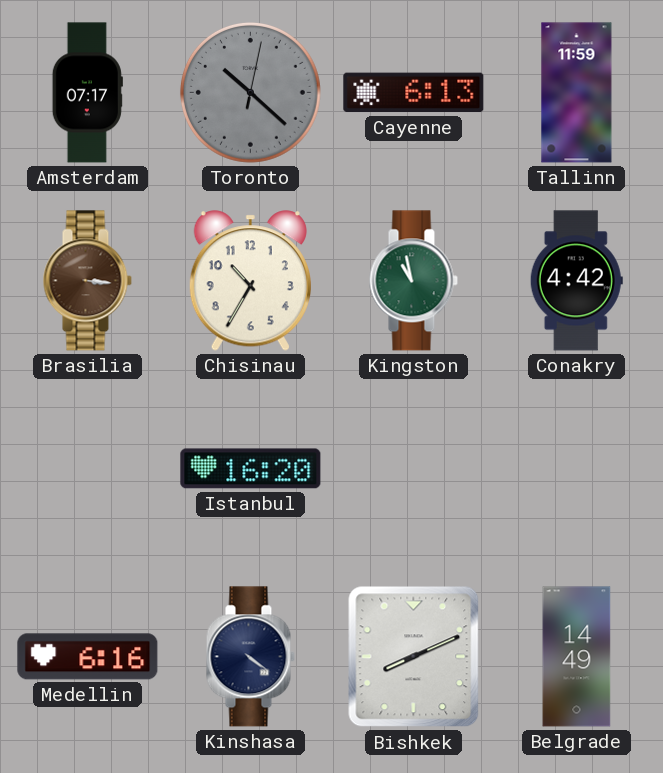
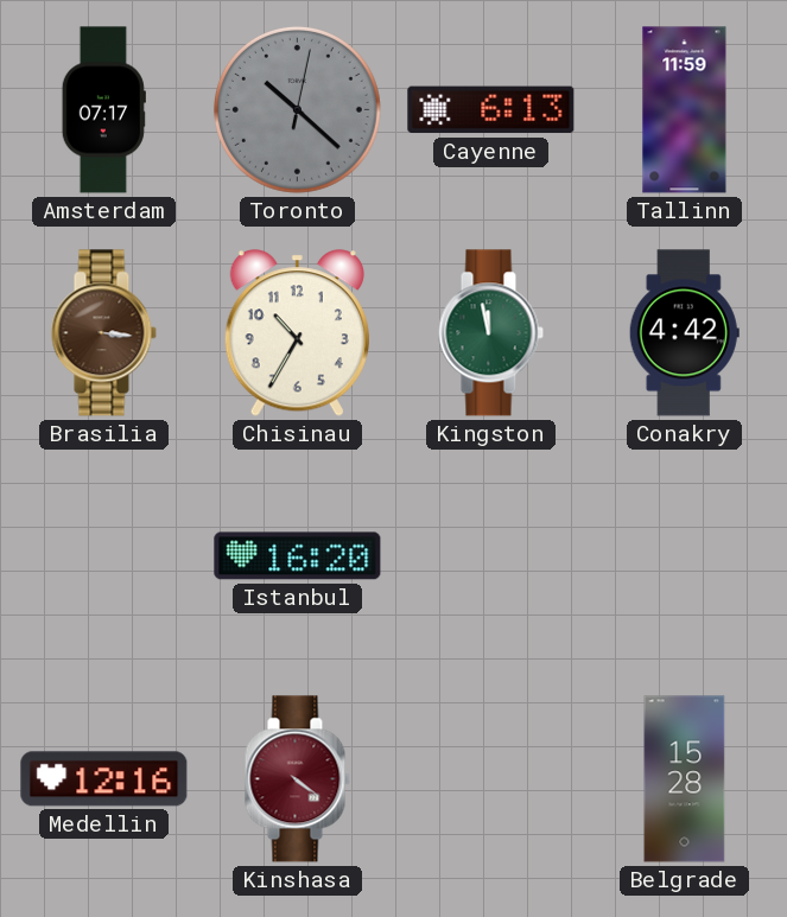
Kingston: 10:58 -> 11:58
Medellin: 6:16 -> 12:16
Kinshasa dial: navy -> burgundy
Bishkek: 8:11 -> none
Belgrade: 14:49 -> 15:28
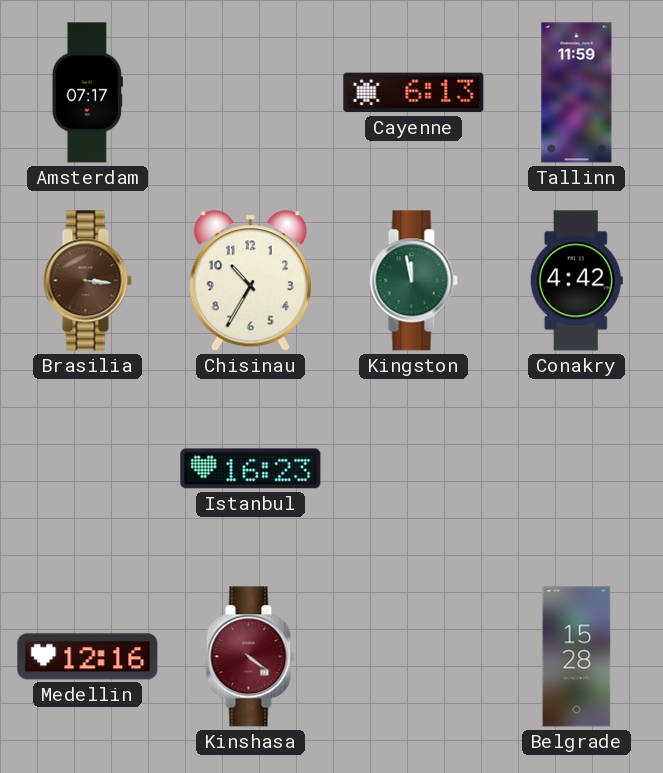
Toronto: 10:22 -> none
Istanbul: 16:20 -> 16:23
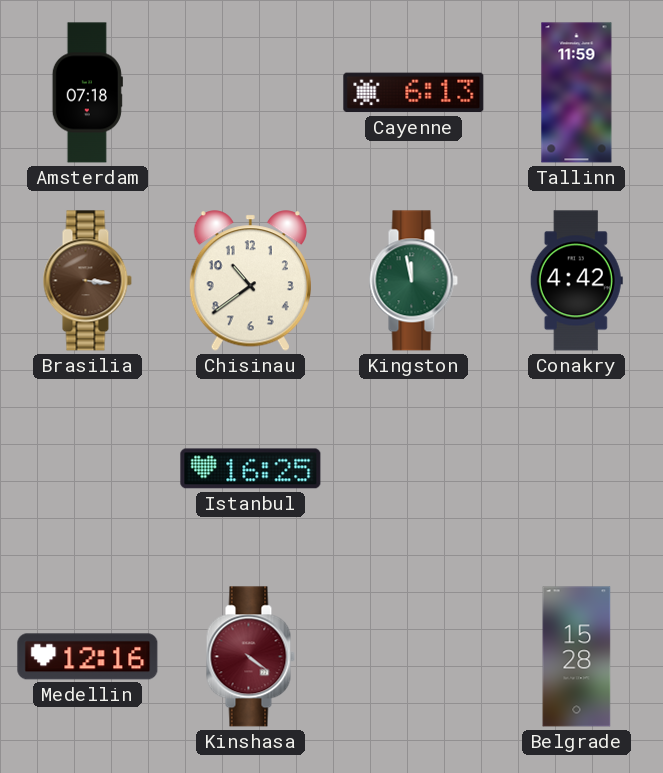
Amsterdam: 07:17 -> 07:18
Chisinau: 10:35 -> 10:39
Istanbul: 16:23 -> 16:25
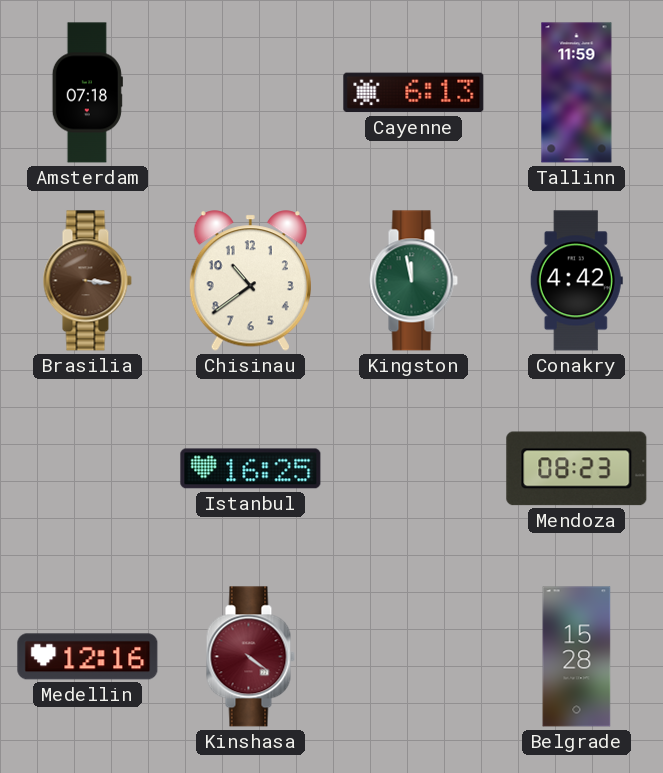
Mendoza: none -> 08:23
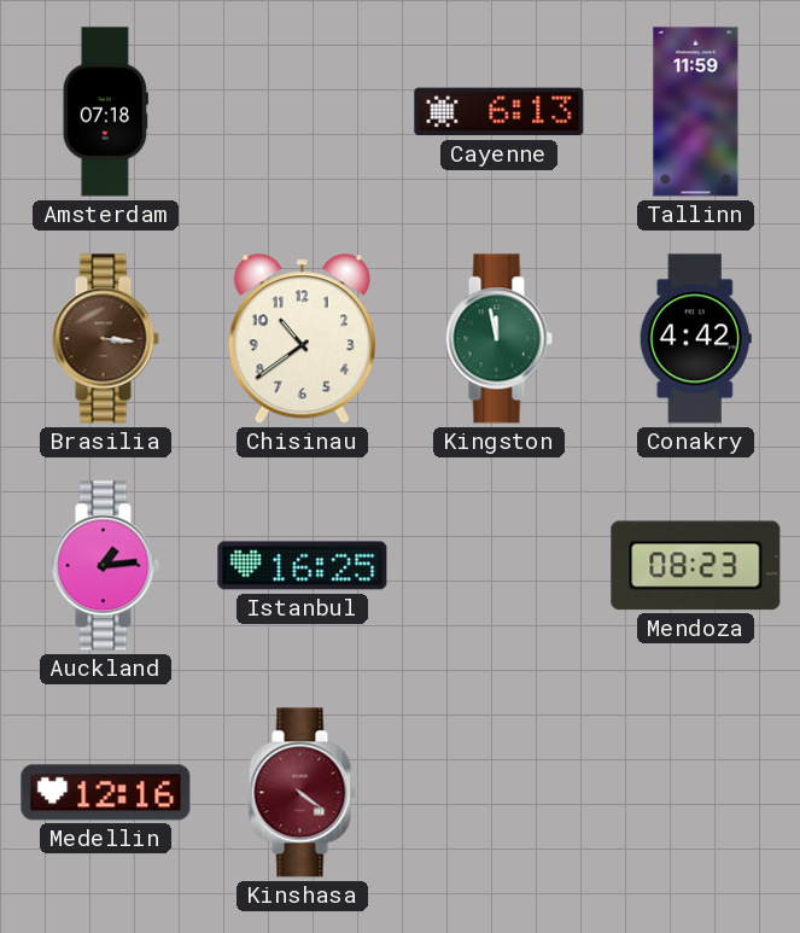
Auckland: none -> 1:14
Belgrade: 15:28 -> none
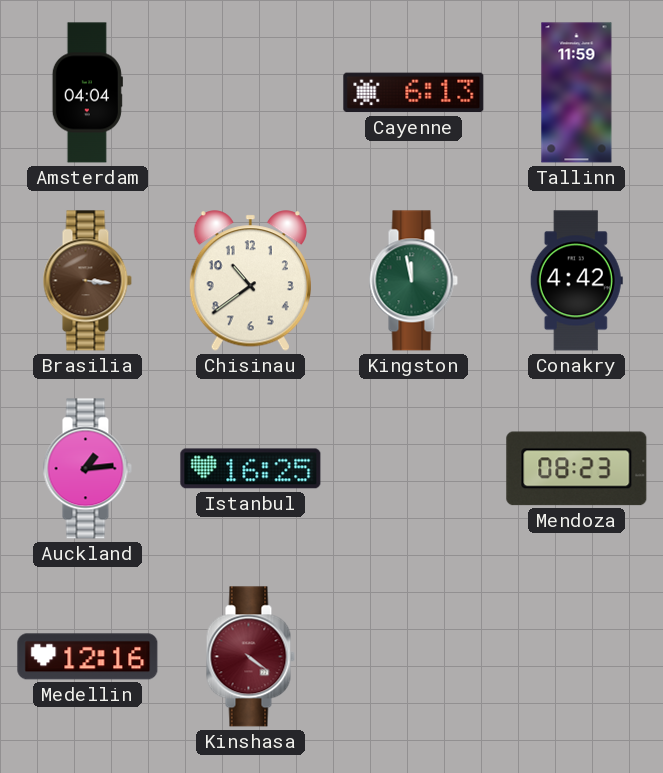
Amsterdam: 07:18 -> 04:04
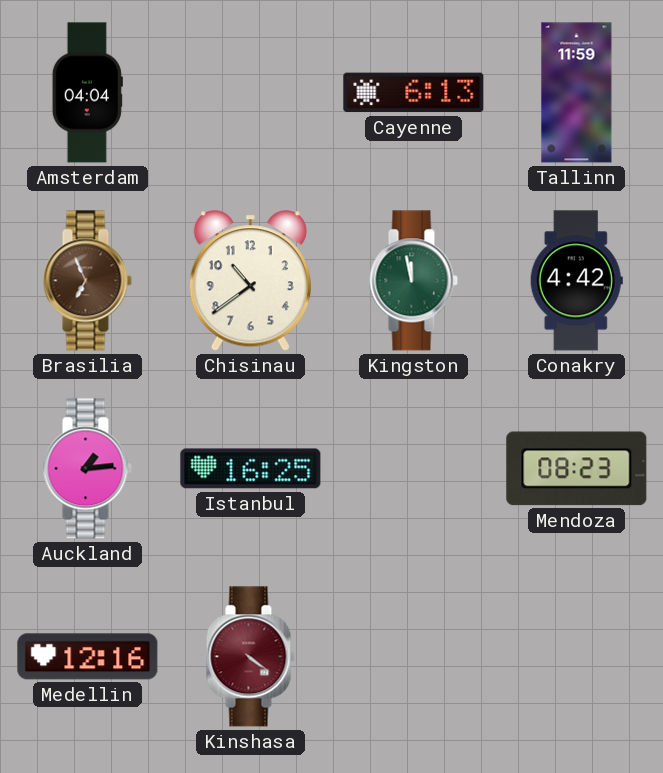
Brasilia: 3:16 -> 6:56
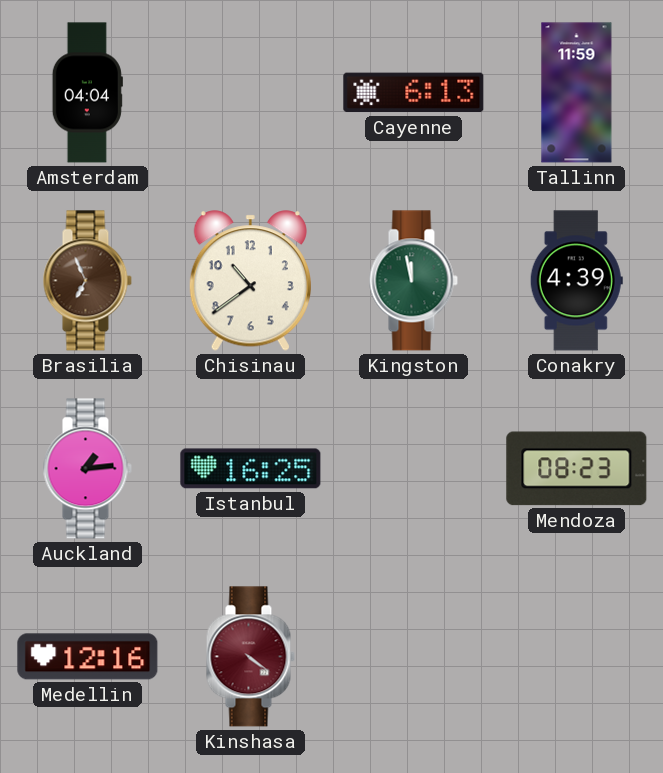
Conakry: 4:42 -> 4:39
